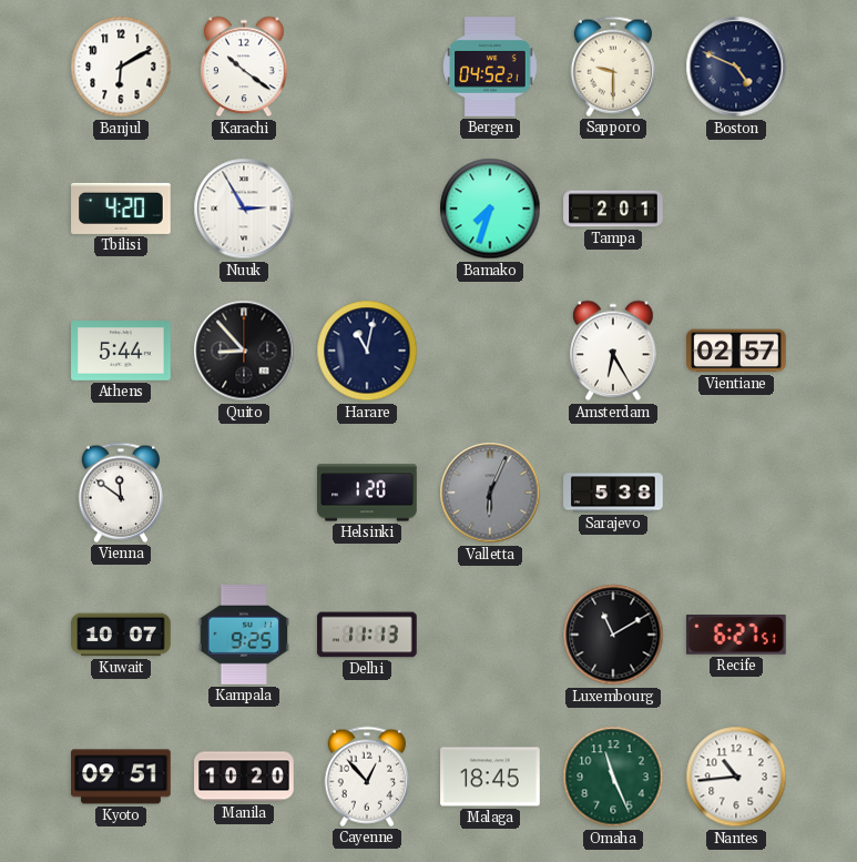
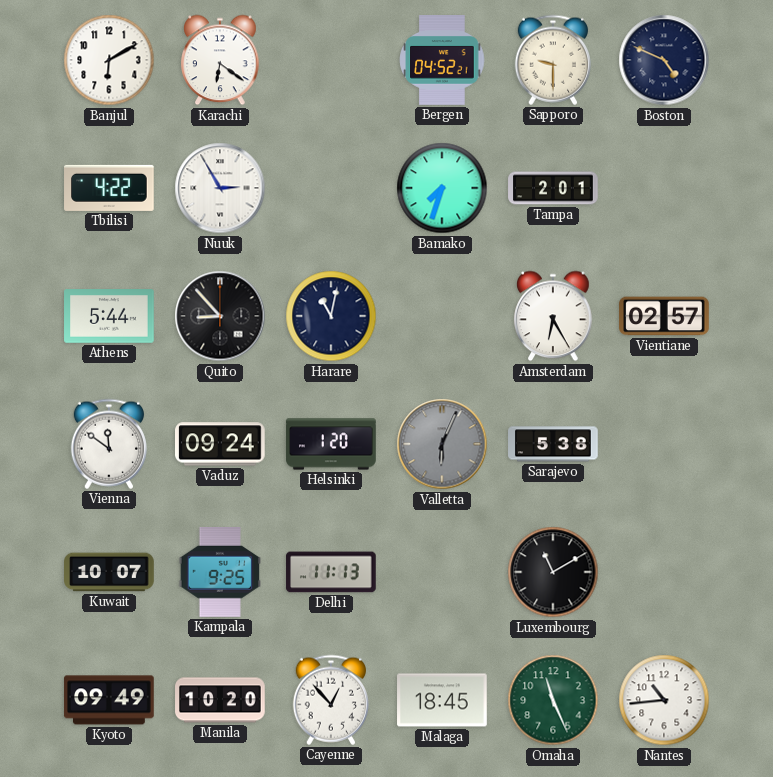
Karachi: 10:21 -> 6:21
Tbilisi: 4:20 -> 4:22
Vaduz: none -> 09:24
Recife: 6:27 -> none
Kyoto: 09:51 -> 09:49
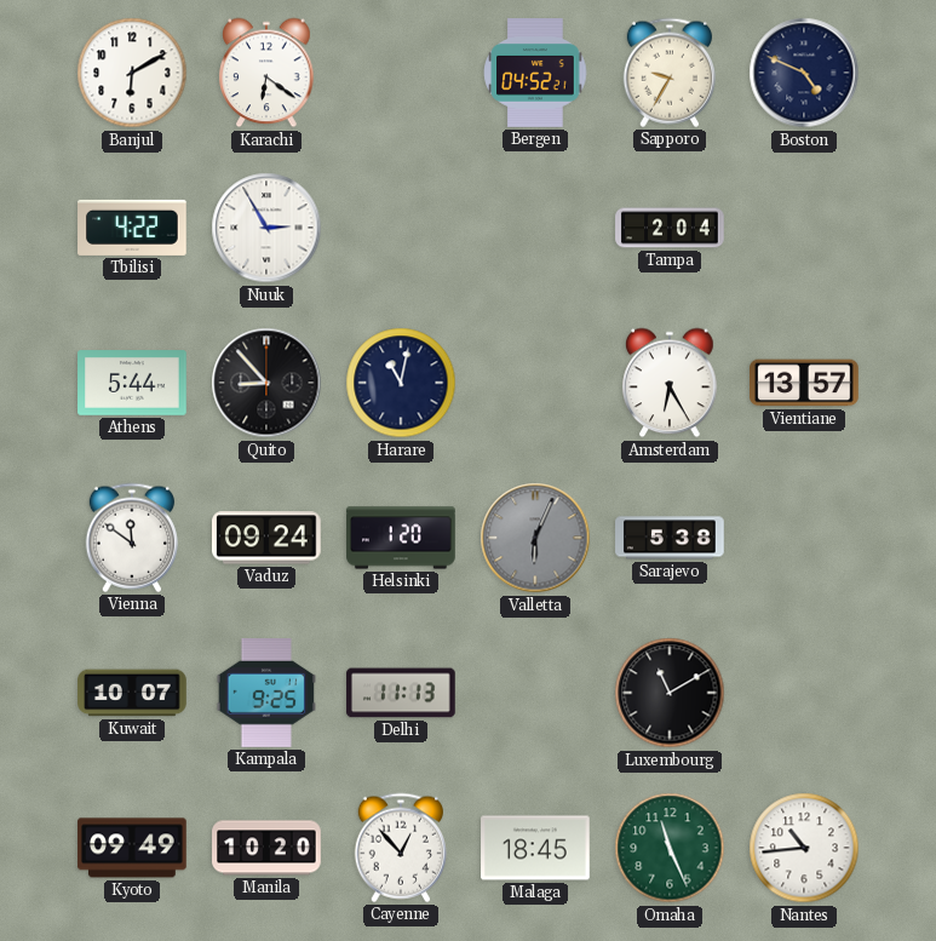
Sapporo: 9:30 -> 9:35
Bamako: 7:33 -> none
Tampa: 2:01 -> 2:04
Vientiane: 02:57 -> 13:57
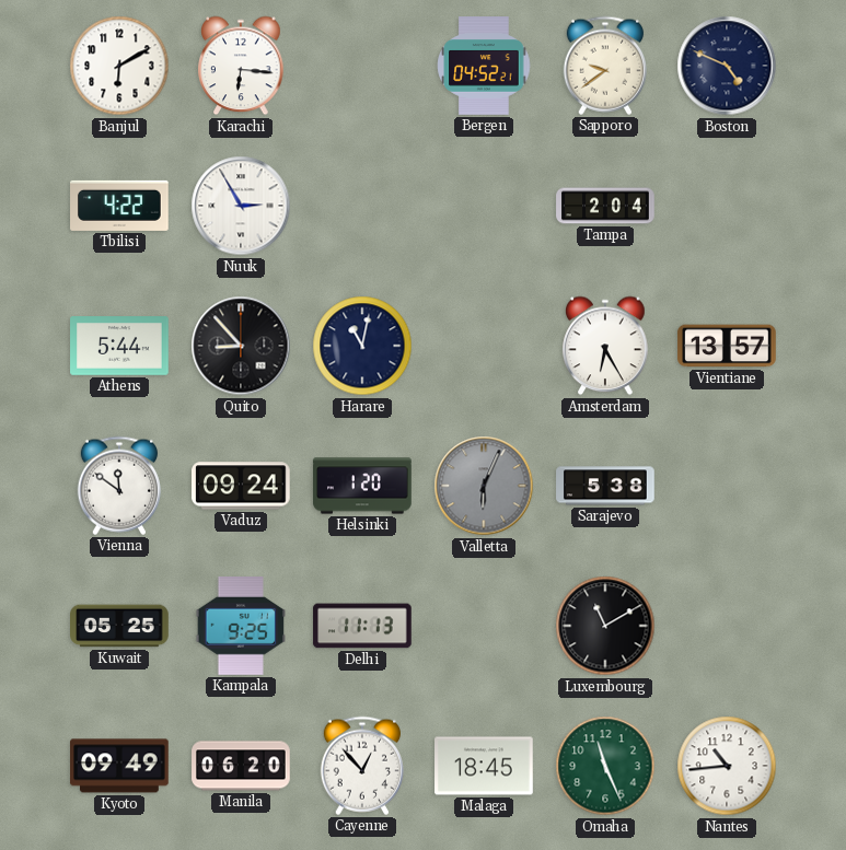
Karachi: 6:21 -> 6:16
Sapporo: 9:35 -> 9:39
Kuwait: 10:07 -> 05:25
Manila: 10:20 -> 06:20
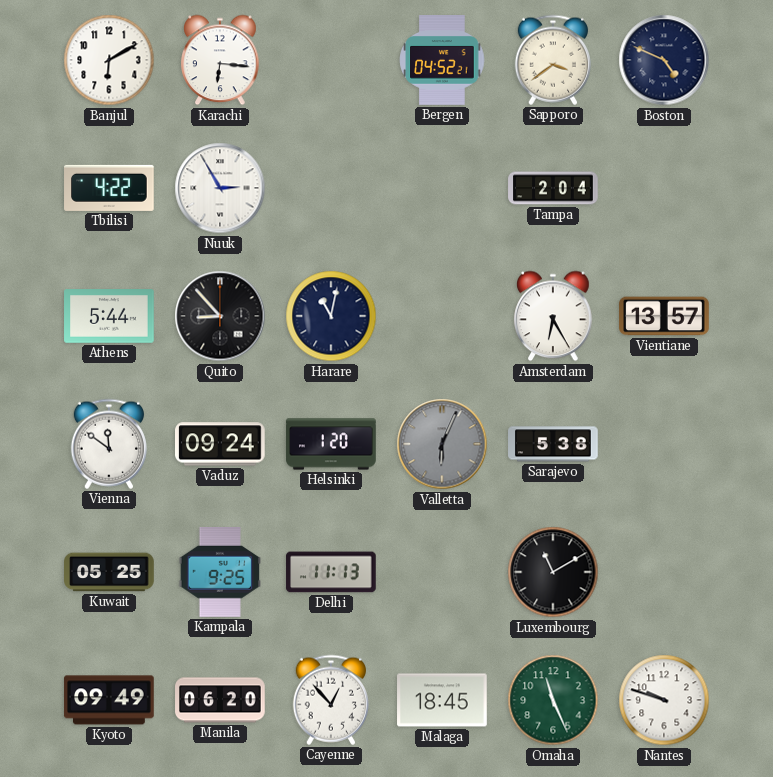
Sapporo: 9:39 -> 3:39
Nantes: 10:44 -> 9:48
